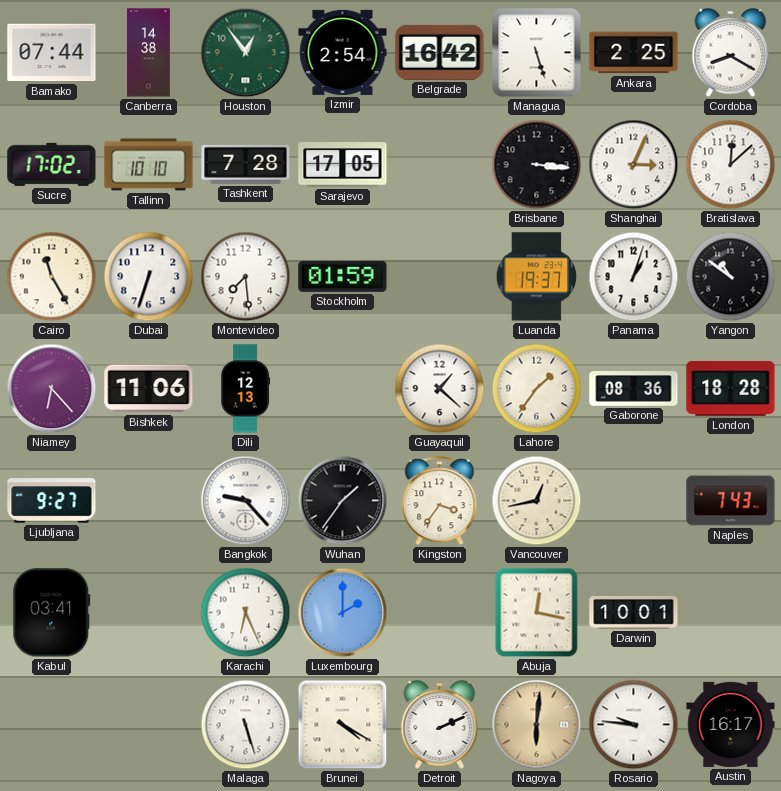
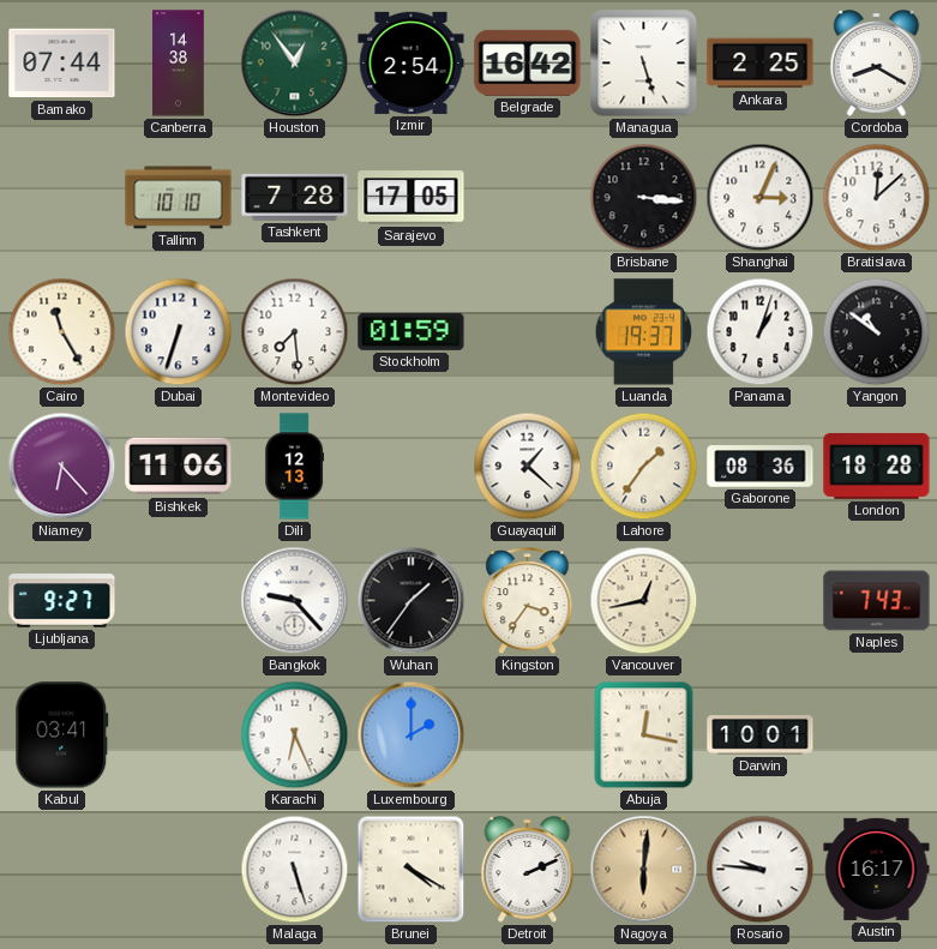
Sucre: 17:02 -> none
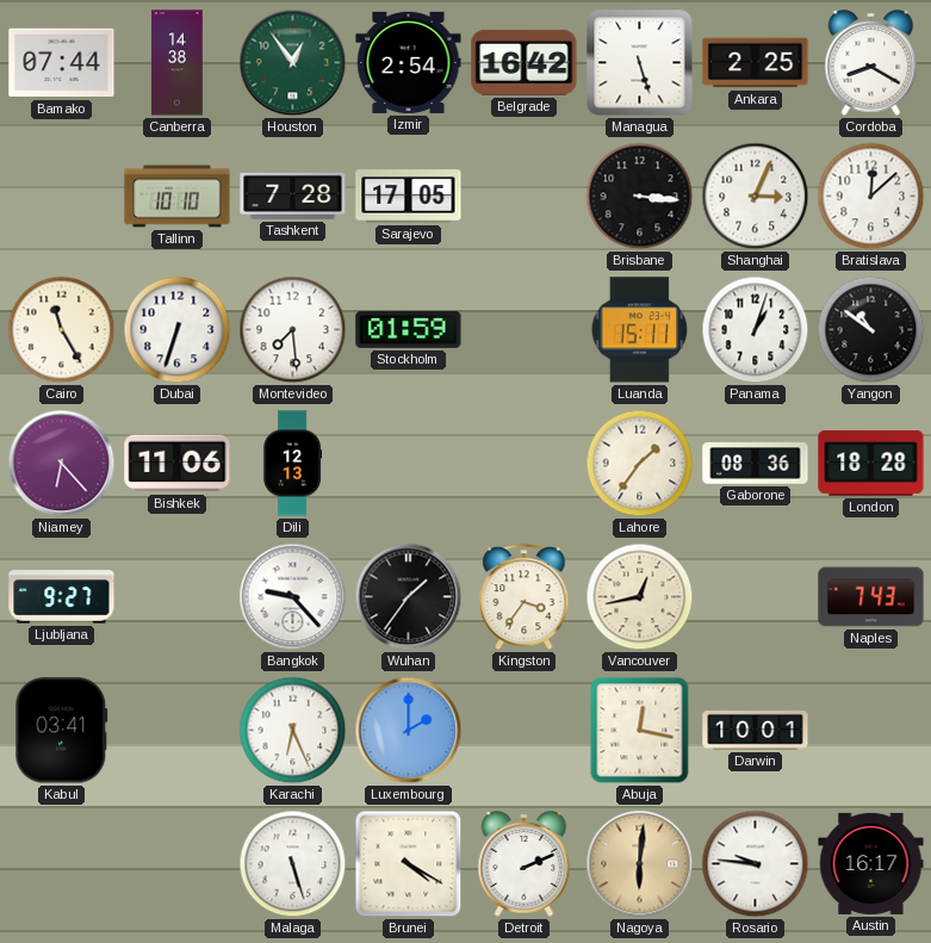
Luanda: 19:37 -> 15:11
Guayaquil: 1:22 -> none
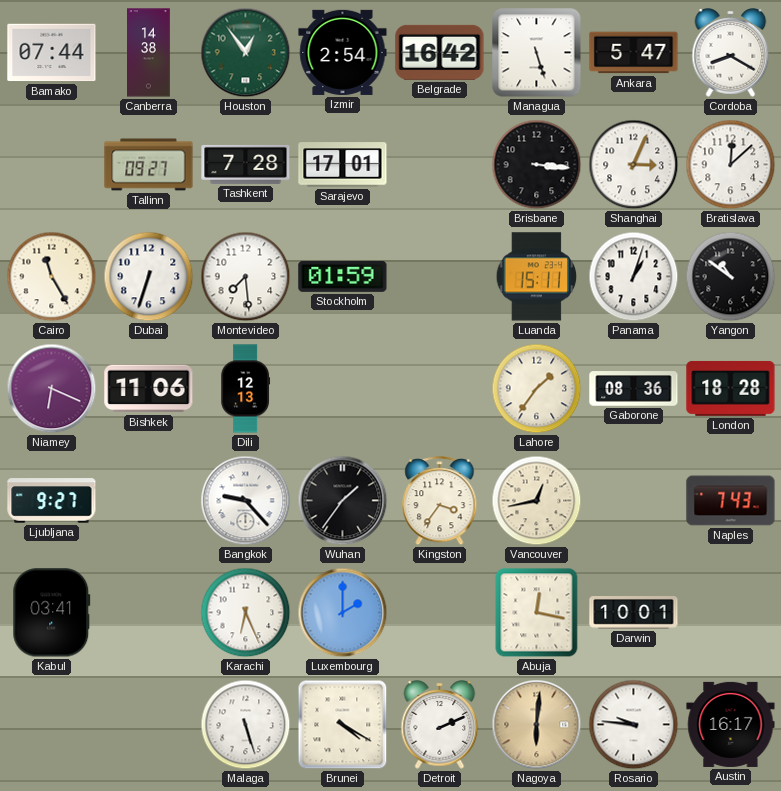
Ankara: 2:25 -> 5:47
Tallinn: 10:10 -> 09:27
Sarajevo: 17:05 -> 17:01
Niamey: 6:23 -> 6:19
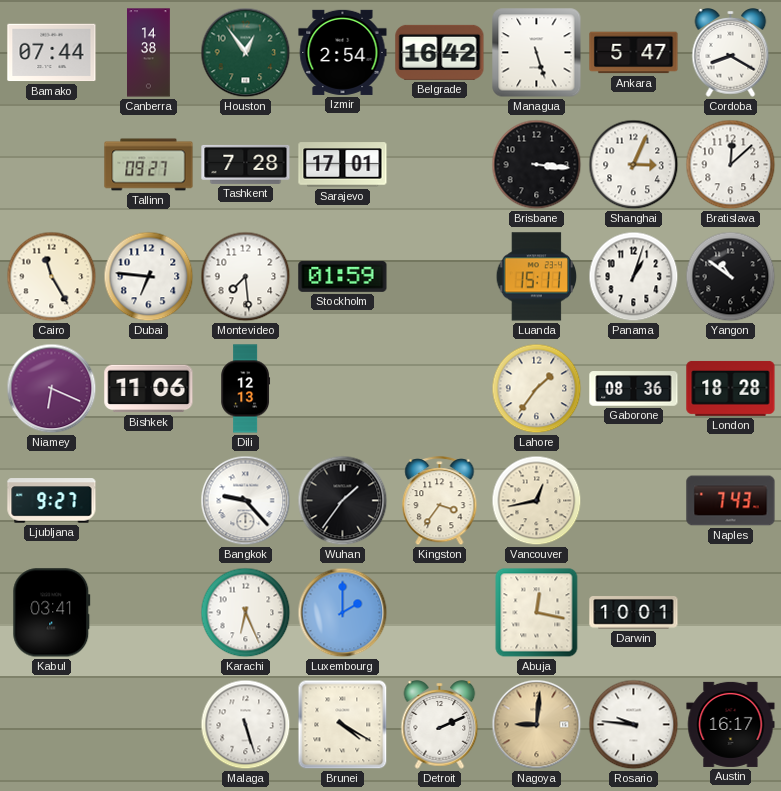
Dubai: 6:33 -> 6:46
Nagoya: 6:01 -> 9:01
